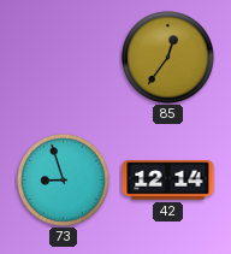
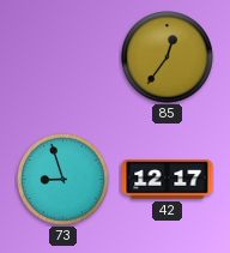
42: 12:14 -> 12:17
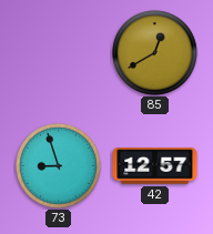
85: 12:36 -> 12:40
42: 12:17 -> 12:57
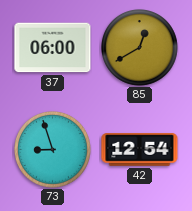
37: none -> 06:00
42: 12:57 -> 12:54
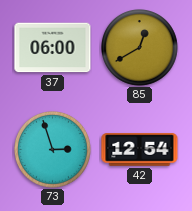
73: 8:57 -> 2:57
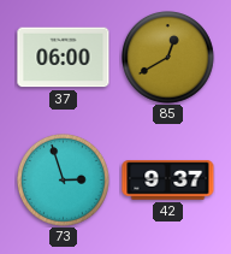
42: 12:54 -> 9:37
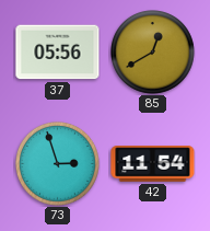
37: 06:00 -> 05:56
42: 9:37 -> 11:54
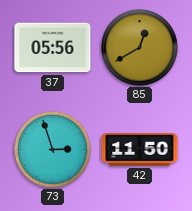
42: 11:54 -> 11:50
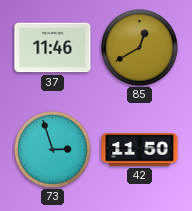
37: 05:56 -> 11:46
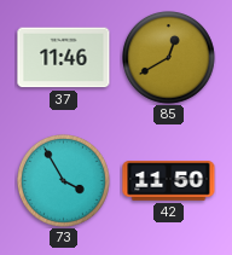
73: 2:57 -> 3:55
